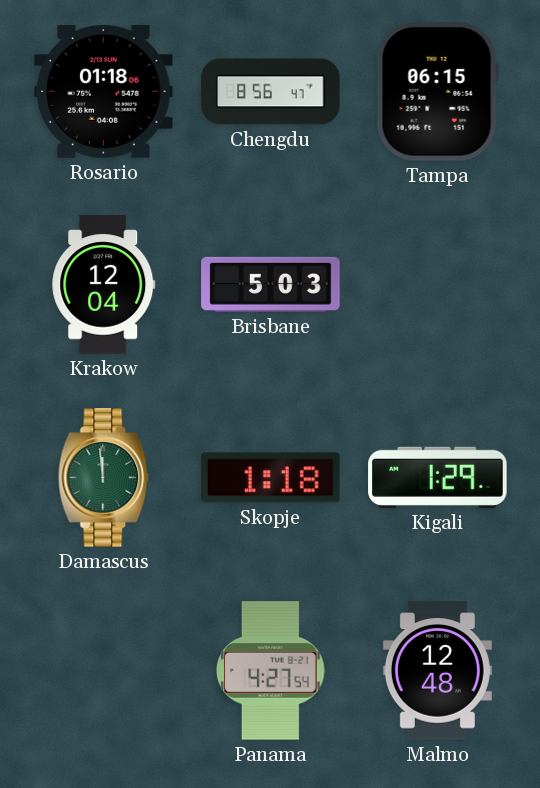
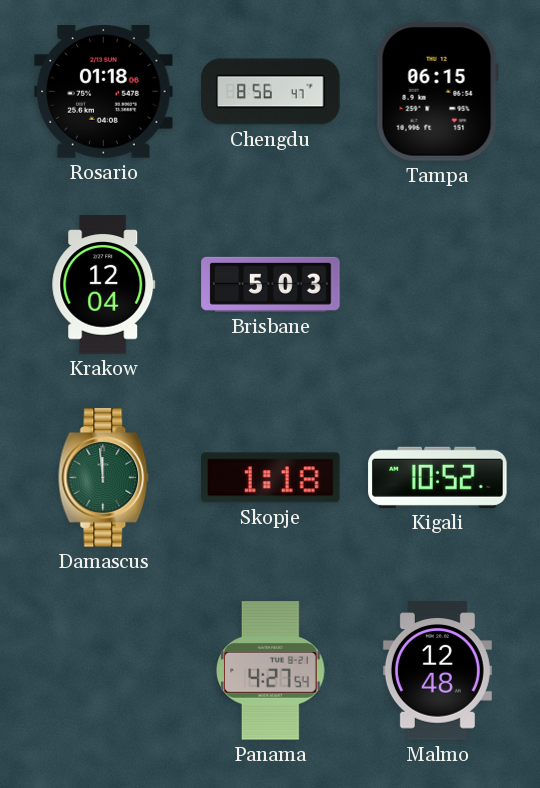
Kigali: 1:29 -> 10:52
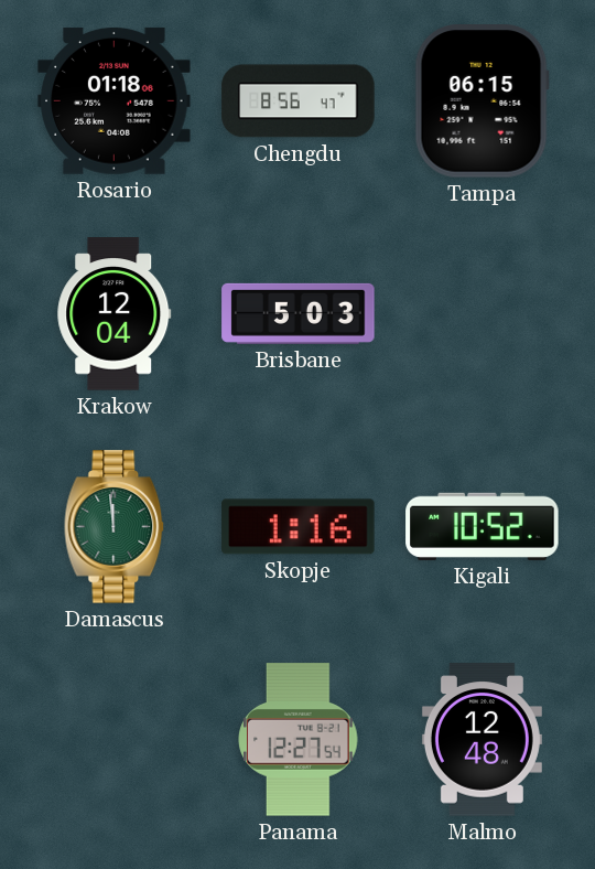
Skopje: 1:18 -> 1:16
Panama: 4:27 -> 12:27
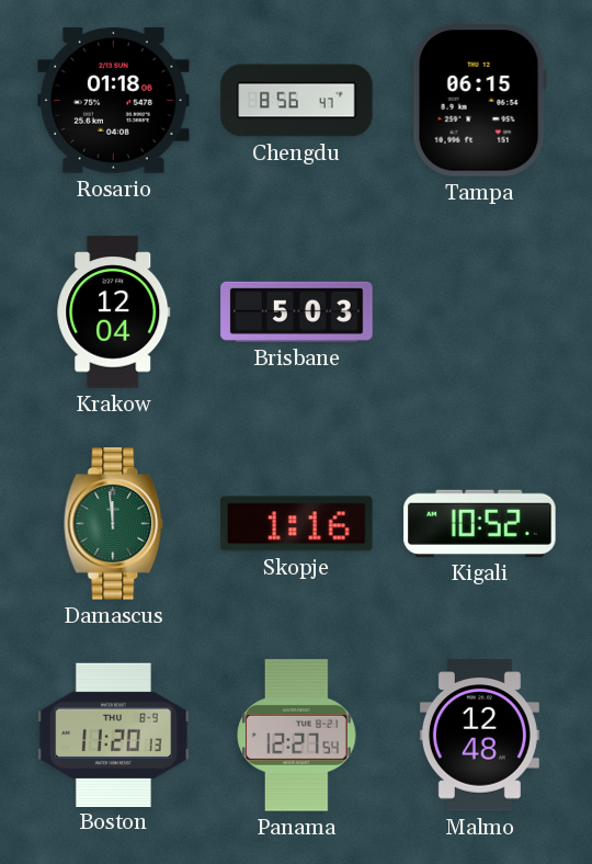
Boston: none -> 11:20
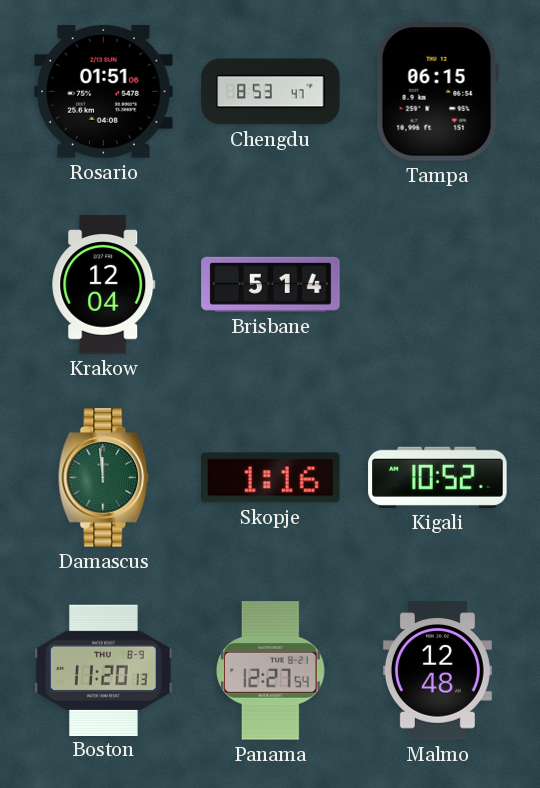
Rosario: 01:18 -> 01:51
Chengdu: 8:56 -> 8:53
Brisbane: 5:03 -> 5:14
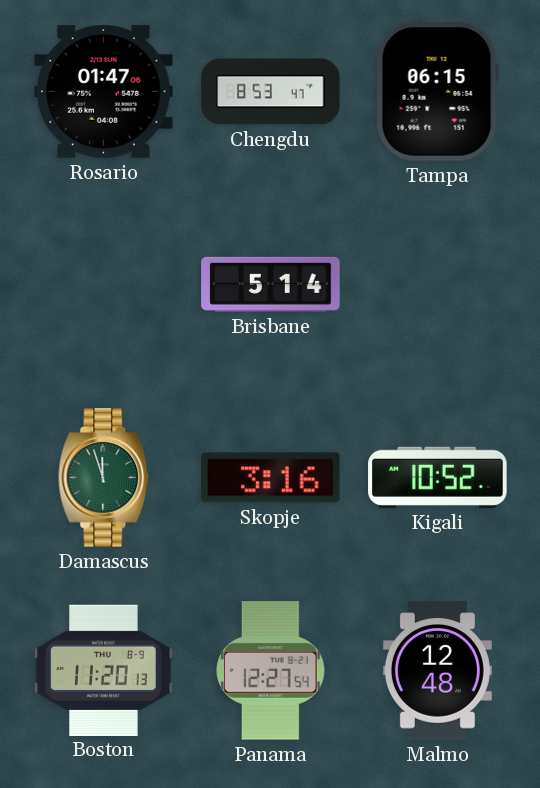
Rosario: 01:51 -> 01:47
Krakow: 12:04 -> none
Damascus: 11:59 -> 11:57
Skopje: 1:16 -> 3:16
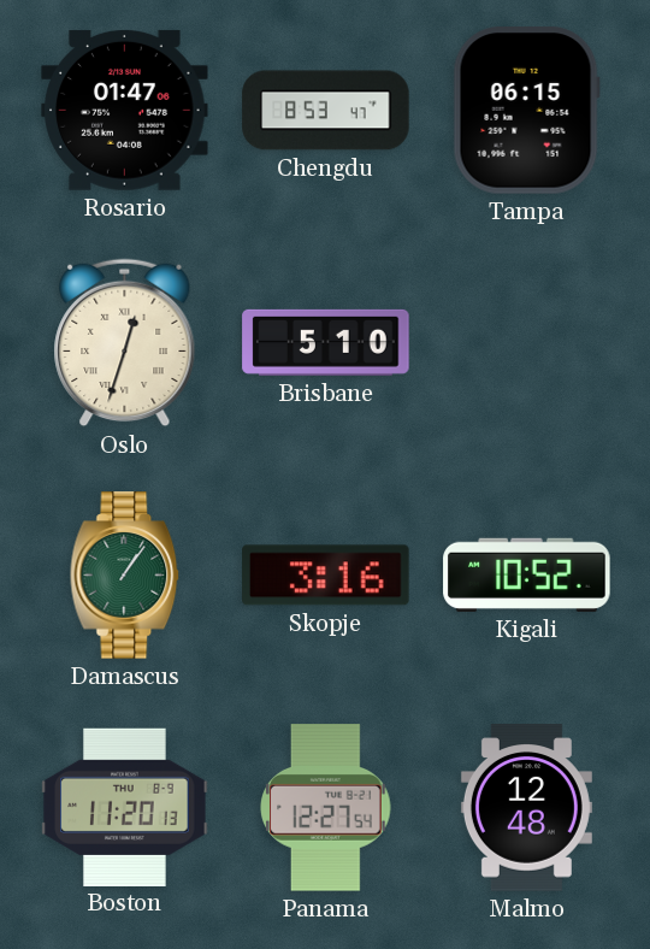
Oslo: none -> 12:33
Brisbane: 5:14 -> 5:10
Damascus: 11:57 -> 1:06
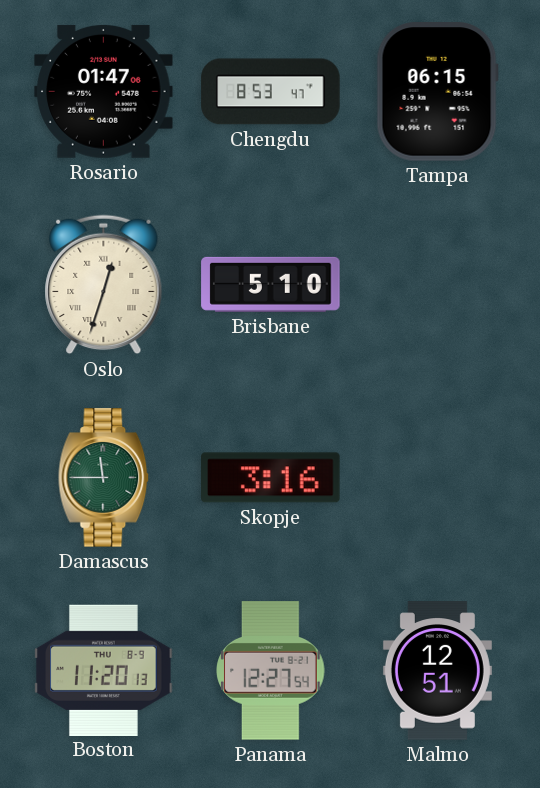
Damascus: 1:06 -> 11:45
Kigali: 10:52 -> none
Malmo: 12:48 -> 12:51
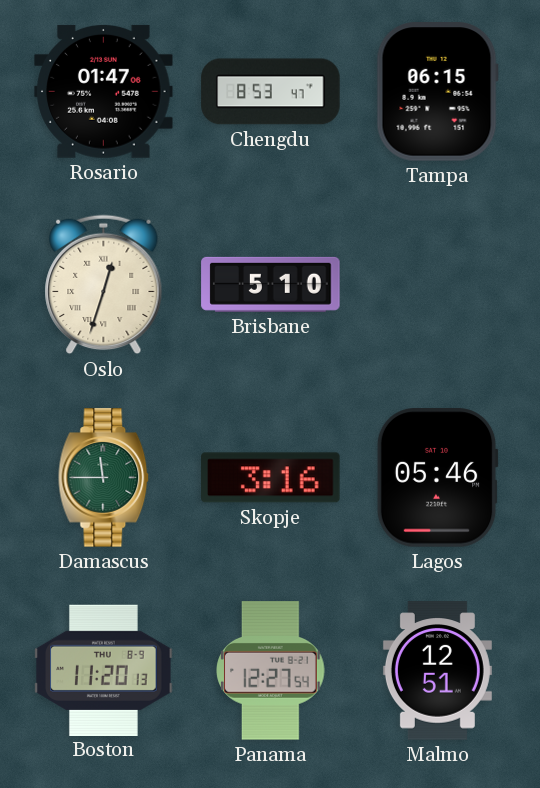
Lagos: none -> 05:46
